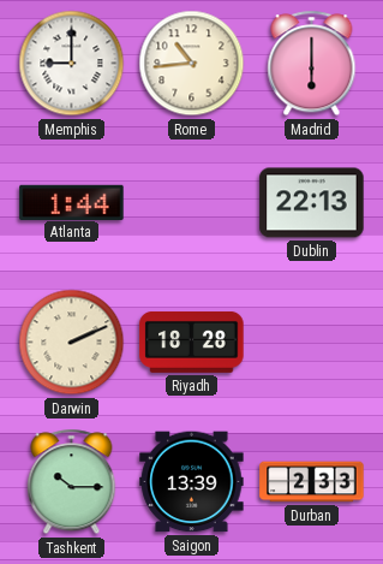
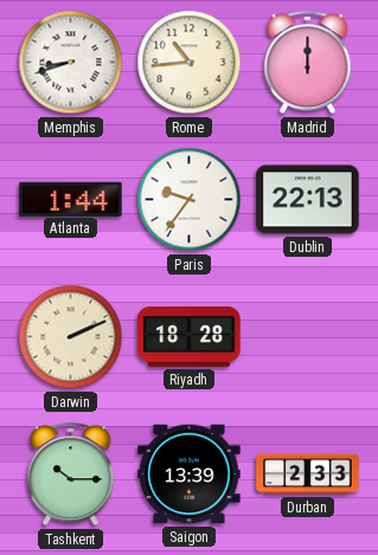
Memphis: 9:00 -> 8:42
Madrid: 6:00 -> 12:00
Paris: none -> 9:36
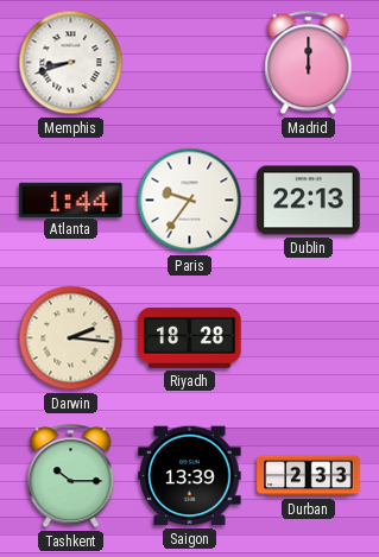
Rome: 10:44 -> none
Darwin: 2:11 -> 2:16
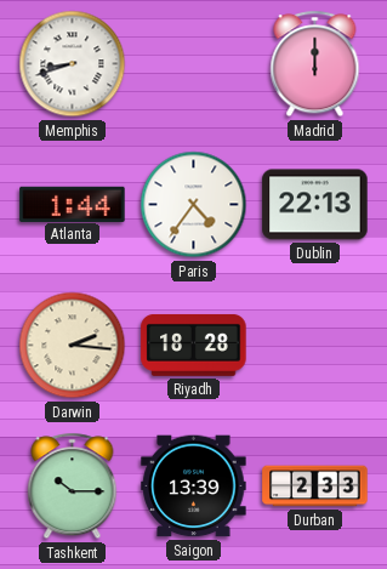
Paris: 9:36 -> 4:36
